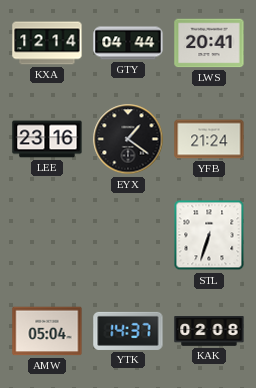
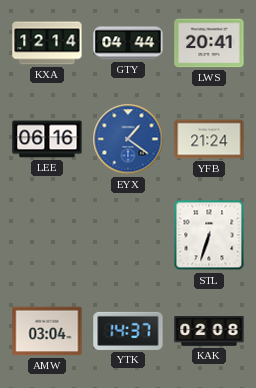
LEE: 23:16 -> 06:16
EYX dial: black -> blue
AMW: 05:04 -> 03:04
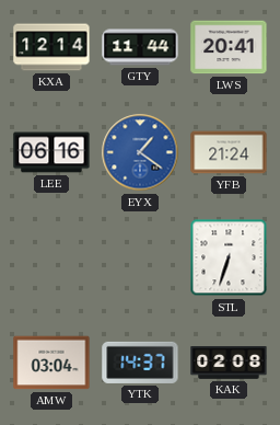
GTY: 04:44 -> 11:44
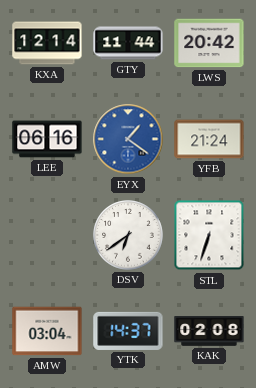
LWS: 20:41 -> 20:42
DSV: none -> 6:39
